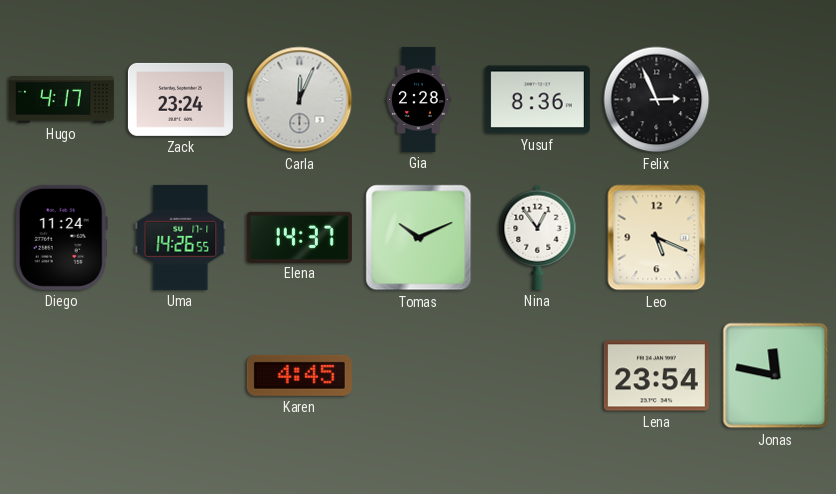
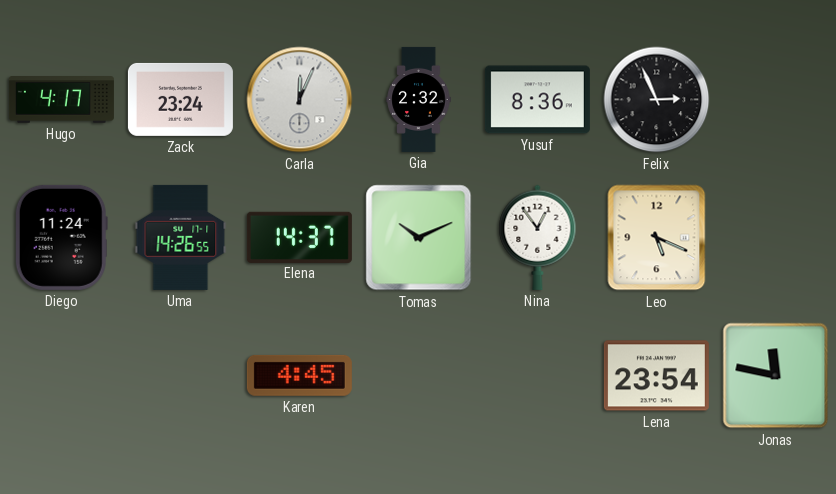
Gia: 2:28 -> 2:32
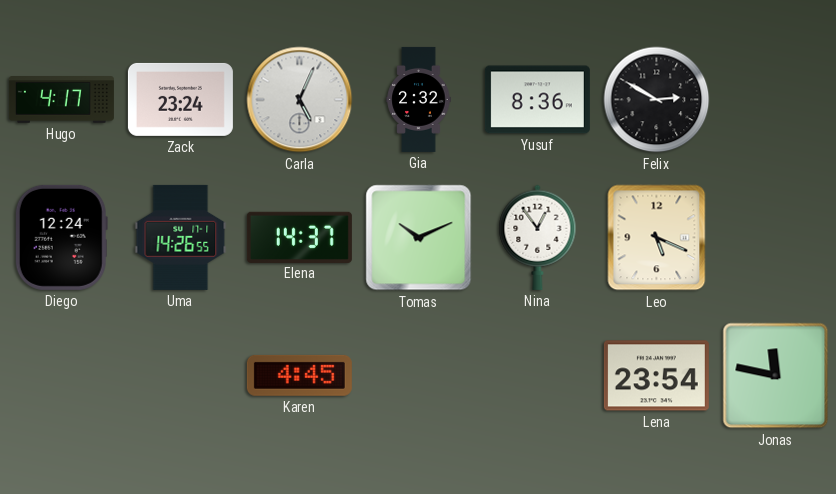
Carla: 12:04 -> 5:04
Felix: 2:56 -> 2:50
Diego: 11:24 -> 12:24
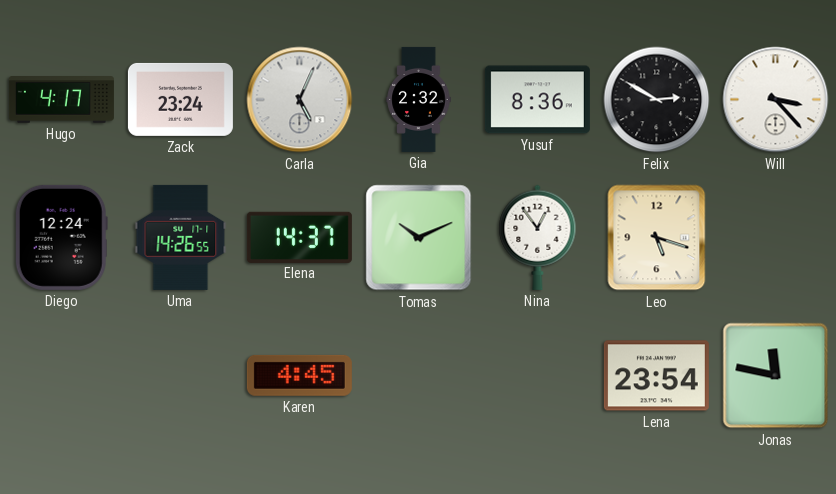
Will: none -> 3:23
Leo: 5:19 -> 5:18
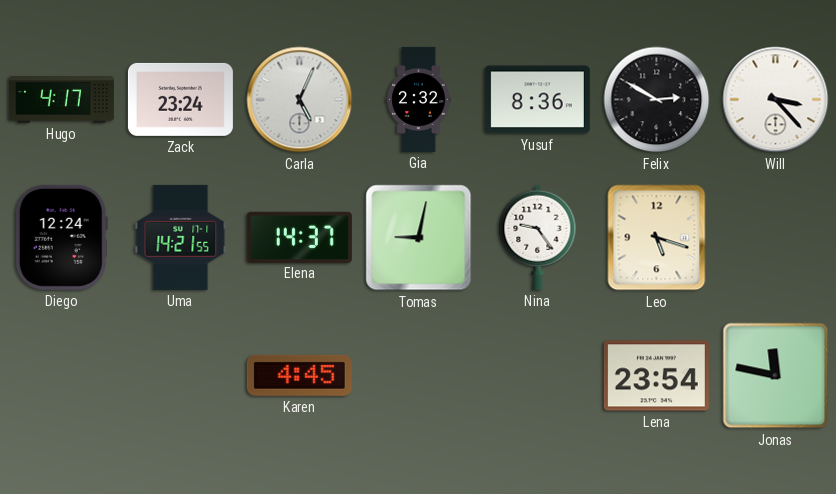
Uma: 14:26 -> 14:21
Tomas: 10:11 -> 9:02
Nina: 12:54 -> 9:24
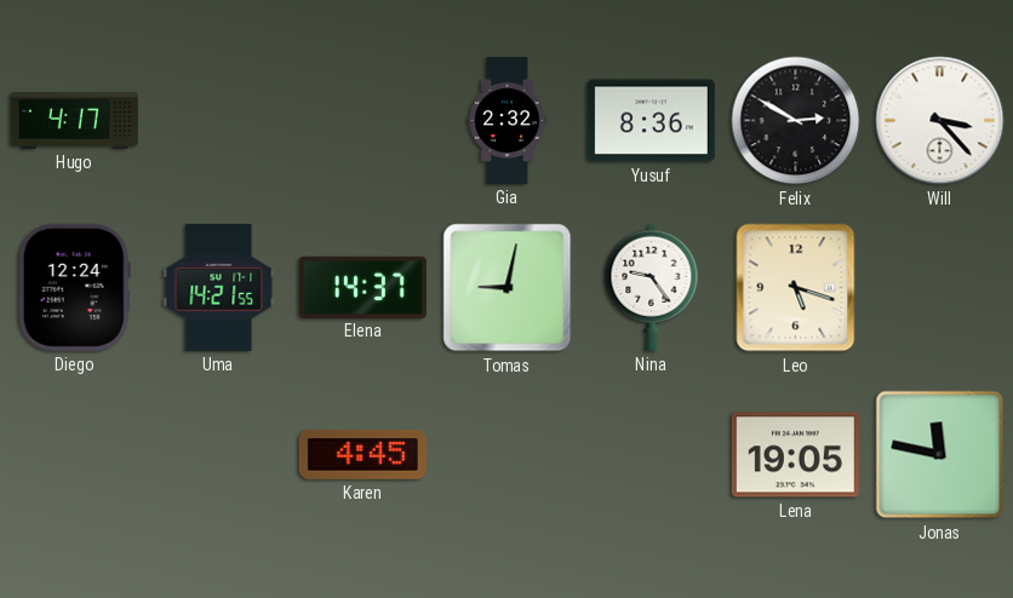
Zack: 23:24 -> none
Carla: 5:04 -> none
Lena: 23:54 -> 19:05
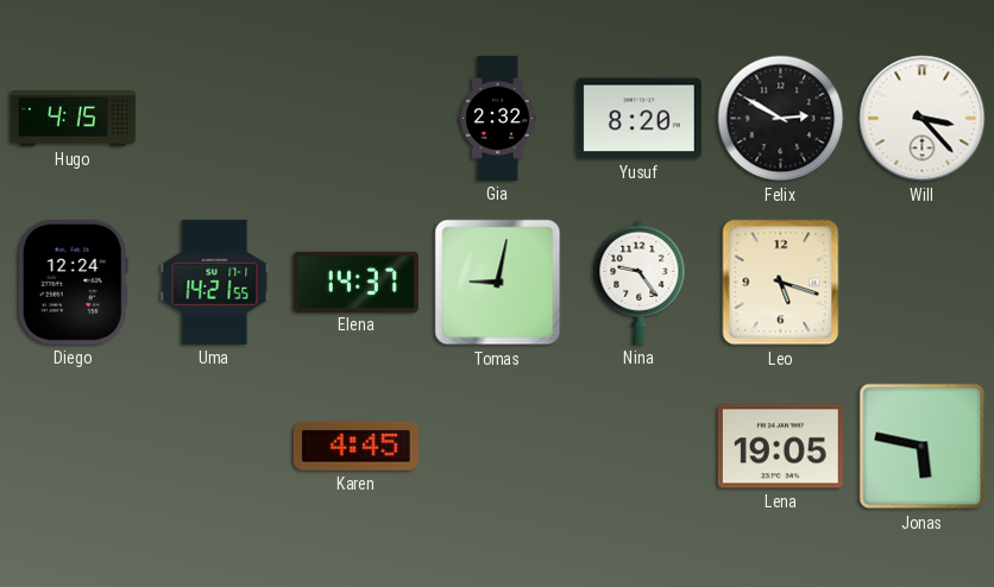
Hugo: 4:17 -> 4:15
Yusuf: 8:36 -> 8:20
Jonas: 11:47 -> 5:47
